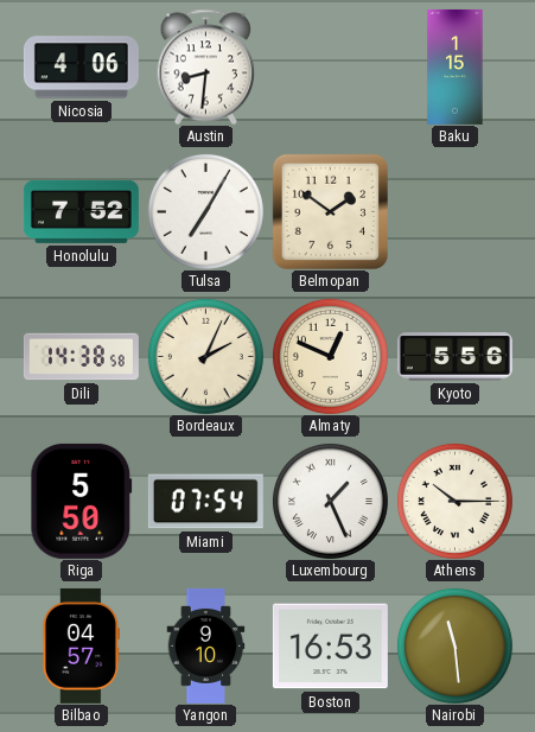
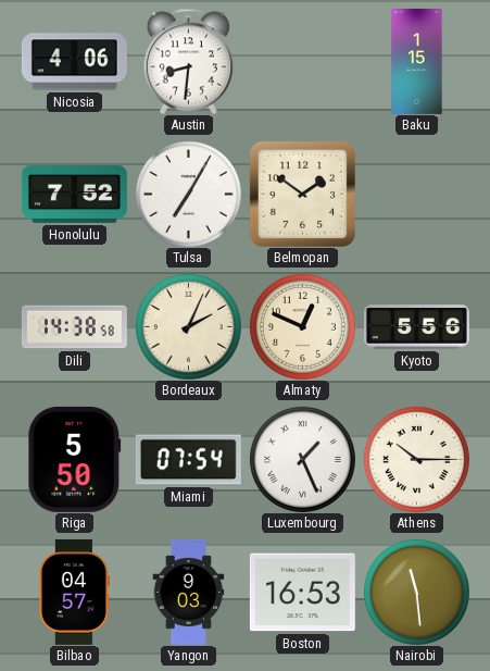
Yangon: 9:10 -> 9:03
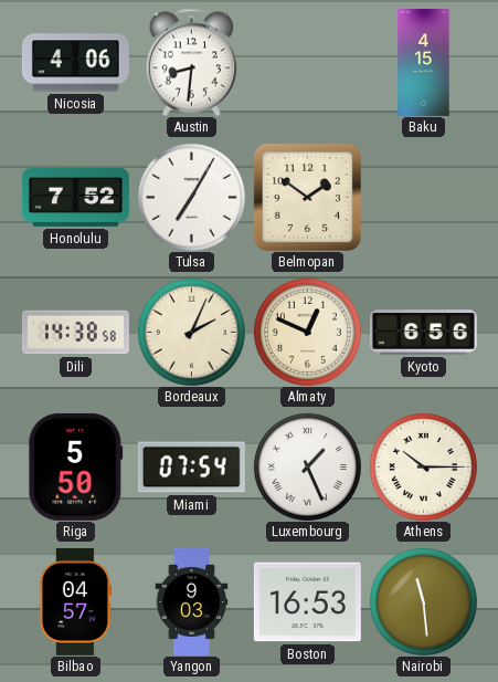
Baku: 1:15 -> 4:15
Kyoto: 5:56 -> 6:56
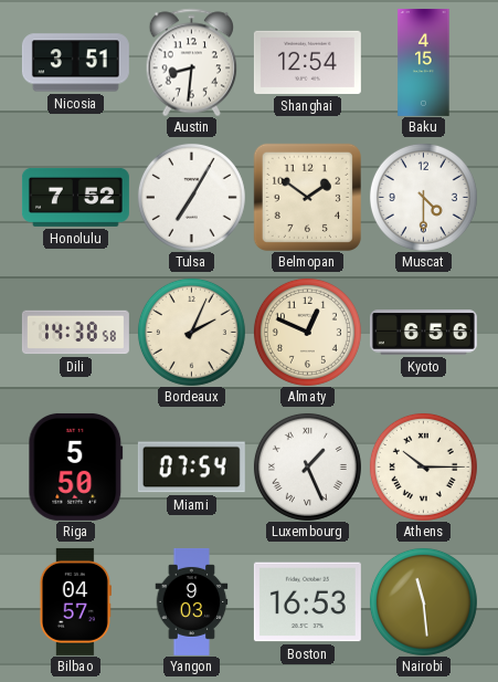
Nicosia: 4:06 -> 3:51
Shanghai: none -> 12:54
Muscat: none -> 4:30
